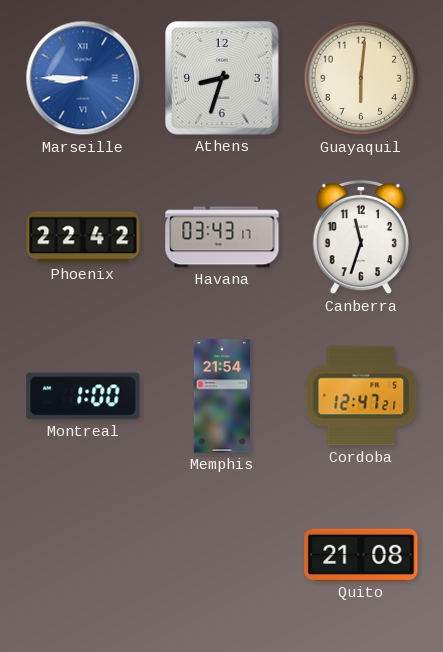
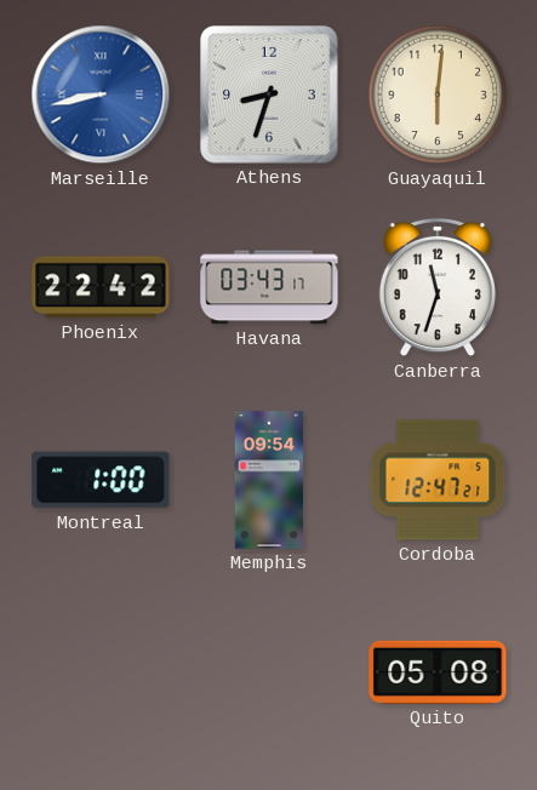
Marseille: 8:45 -> 8:43
Memphis: 21:54 -> 09:54
Quito: 21:08 -> 05:08
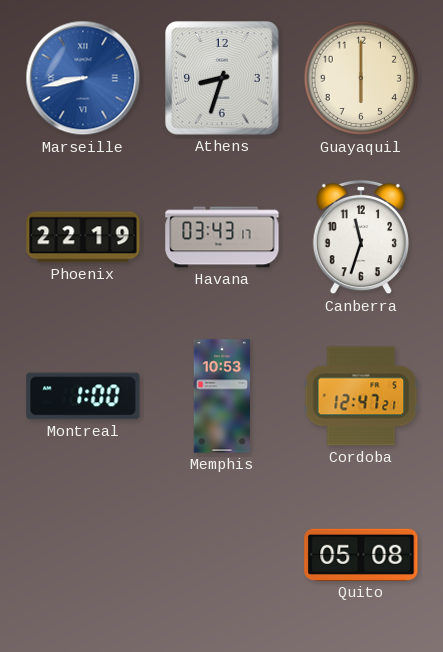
Guayaquil: 6:01 -> 6:00
Phoenix: 22:42 -> 22:19
Memphis: 09:54 -> 10:53
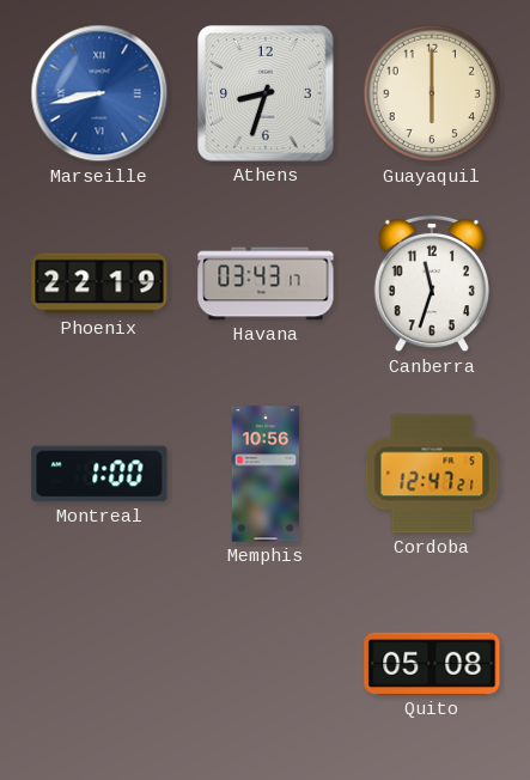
Memphis: 10:53 -> 10:56
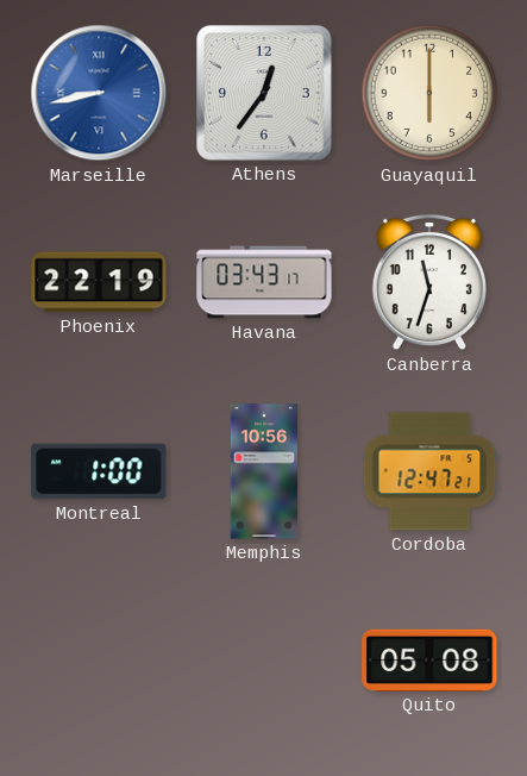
Athens: 8:33 -> 12:36
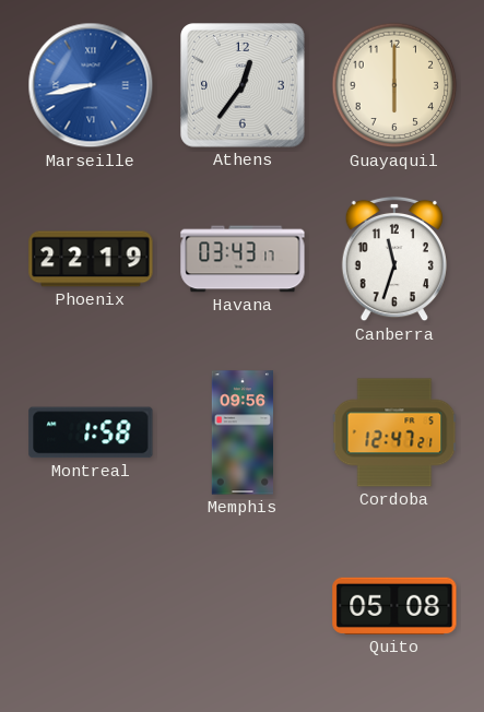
Montreal: 1:00 -> 1:58
Memphis: 10:56 -> 09:56
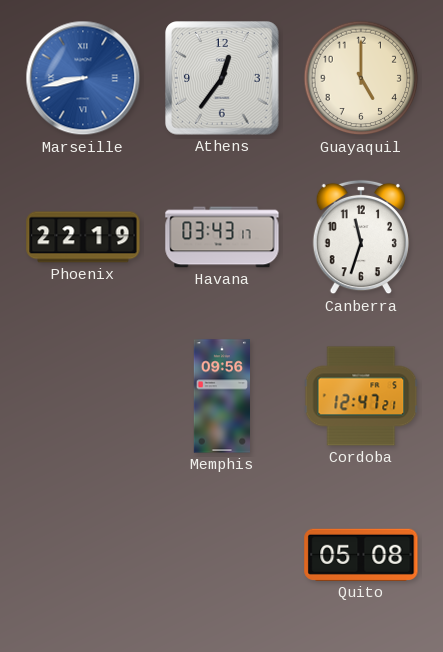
Guayaquil: 6:00 -> 5:00
Montreal: 1:58 -> none
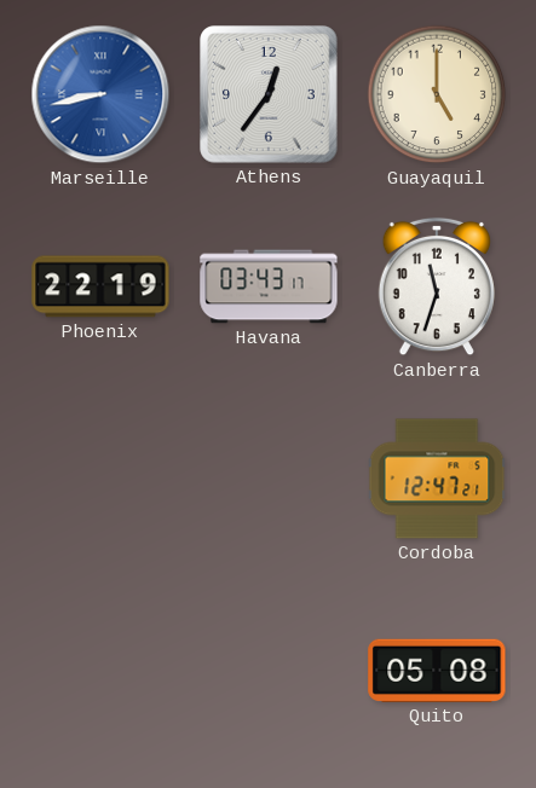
Memphis: 09:56 -> none
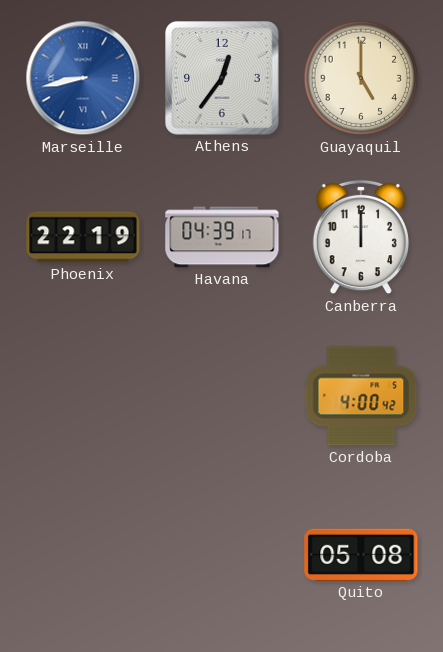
Havana: 03:43 -> 04:39
Canberra: 11:33 -> 12:00
Cordoba: 12:47 -> 4:00
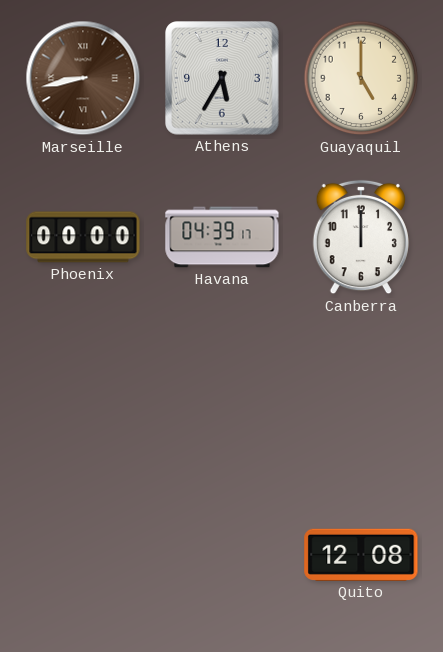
Marseille dial: blue -> brown
Athens: 12:36 -> 5:35
Phoenix: 22:19 -> 00:00
Cordoba: 4:00 -> none
Quito: 05:08 -> 12:08
